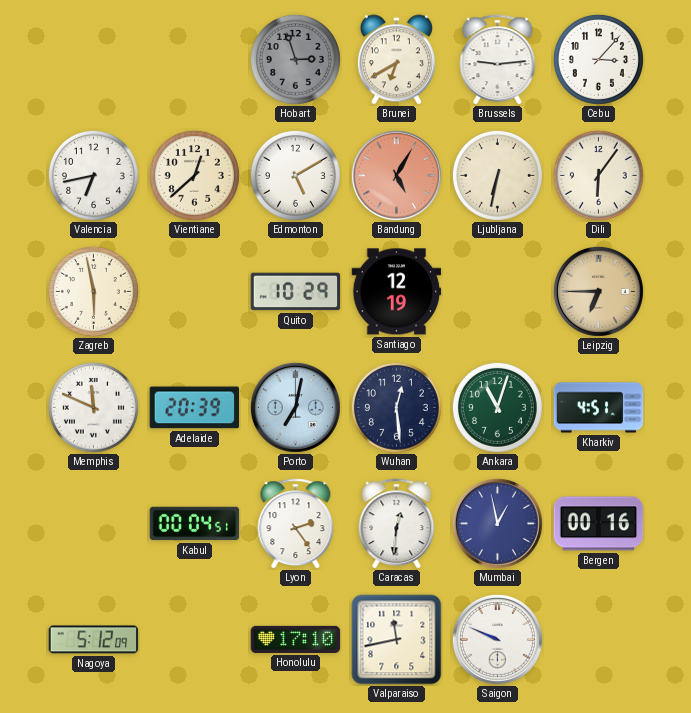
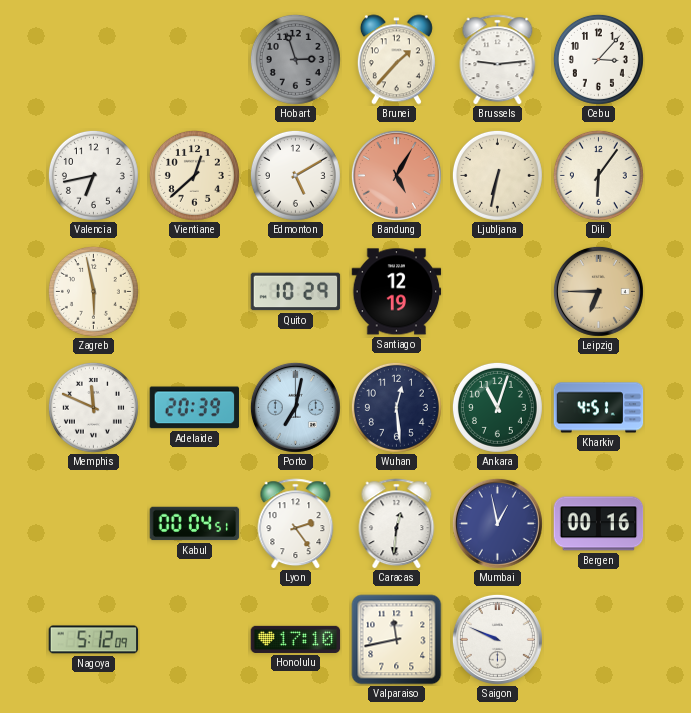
Brunei: 6:40 -> 1:37
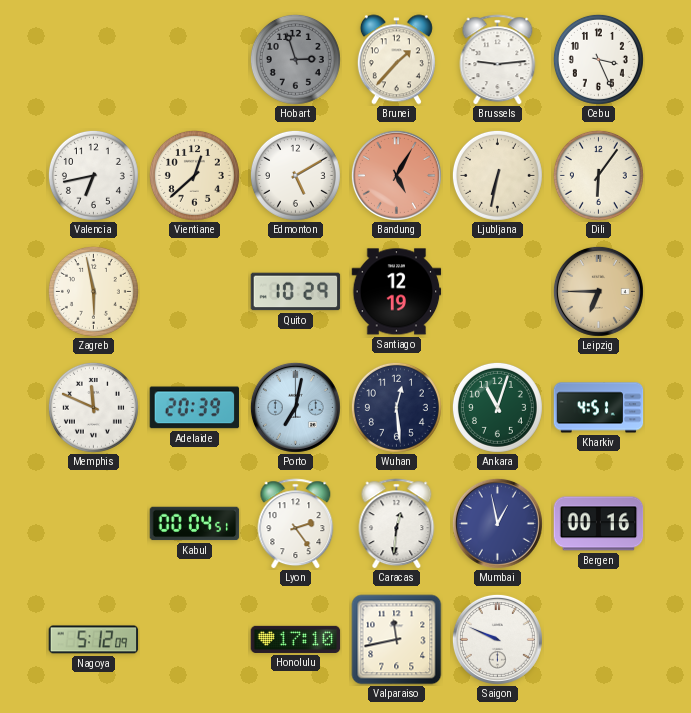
Cebu: 3:07 -> 3:26
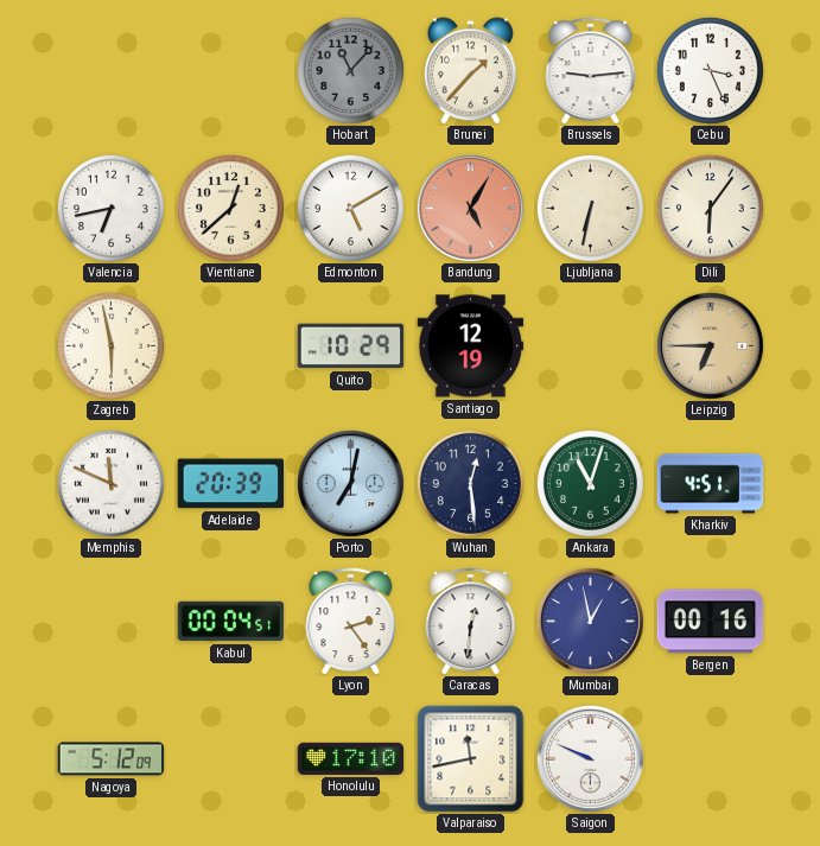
Hobart: 2:57 -> 11:07
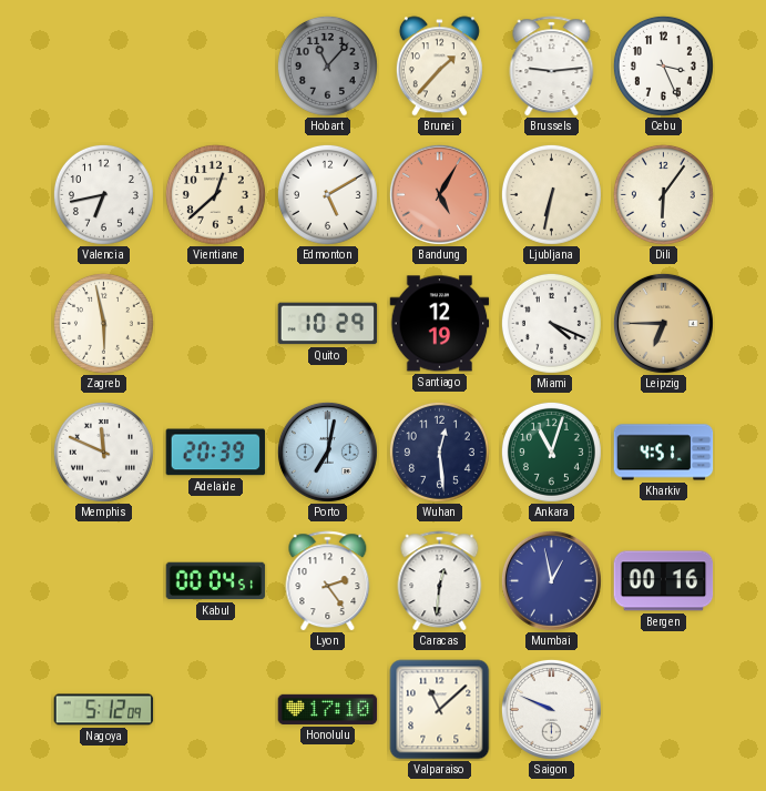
Miami: none -> 4:19
Valparaiso: 11:43 -> 11:08
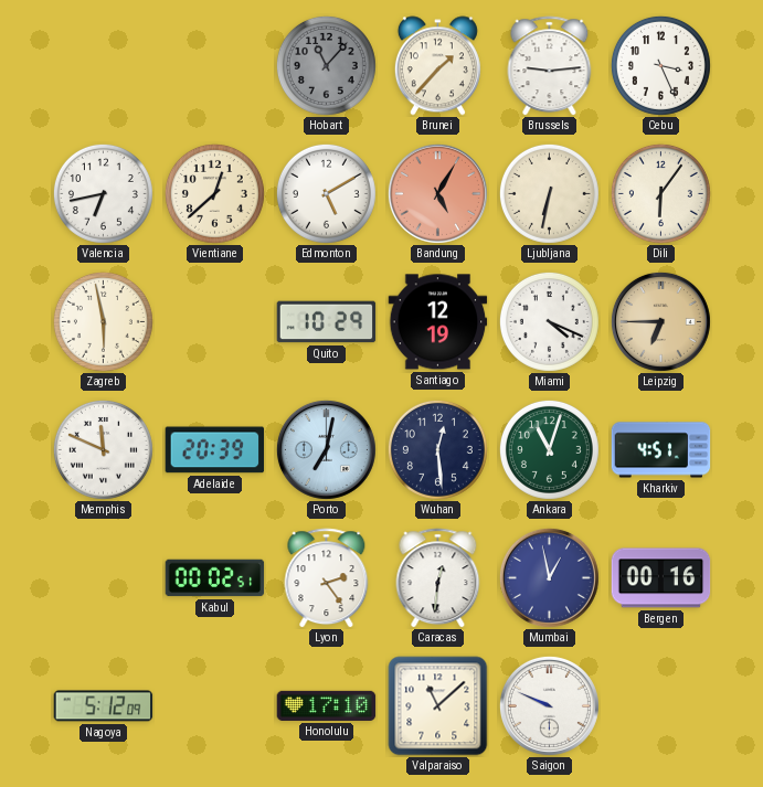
Kabul: 00:04 -> 00:02
